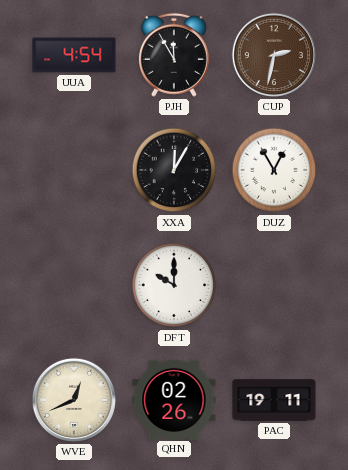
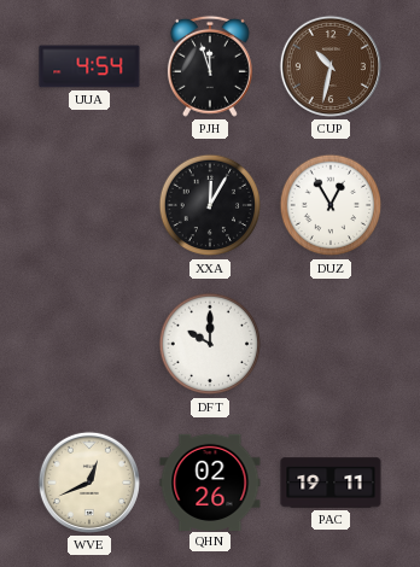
PJH: 11:55 -> 11:57
CUP: 2:32 -> 10:32
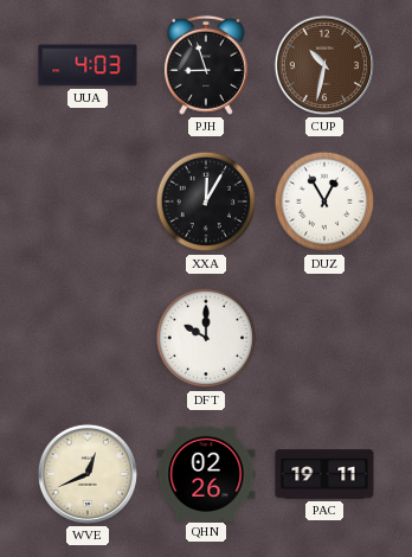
UUA: 4:54 -> 4:03
PJH: 11:57 -> 8:57
